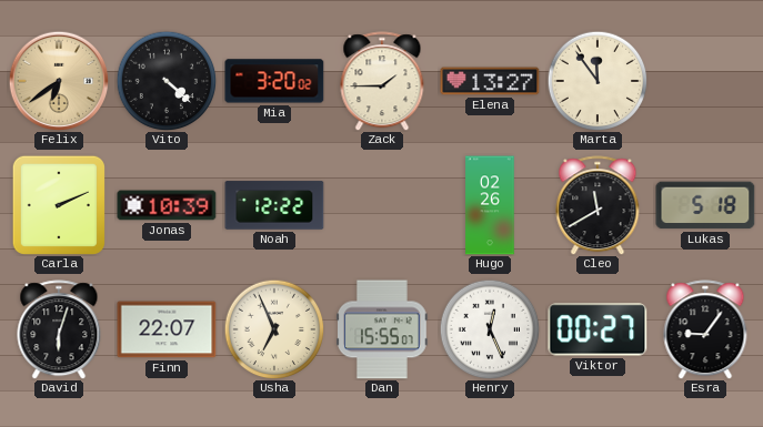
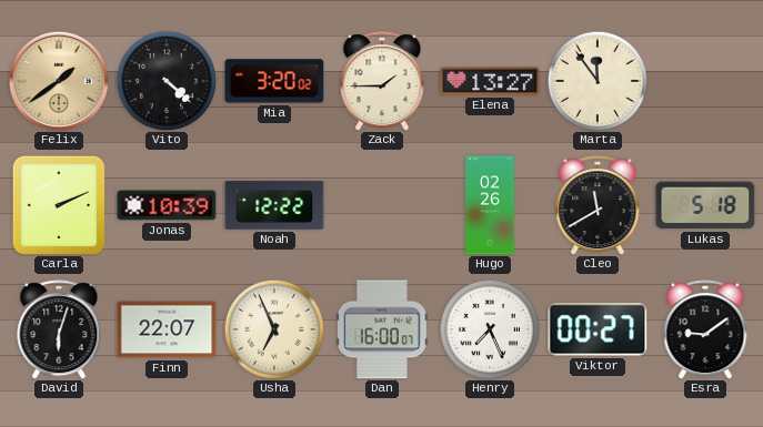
Felix: 6:39 -> 1:39
Dan: 15:55 -> 16:00
Henry: 12:26 -> 7:26
Esra: 9:06 -> 9:09
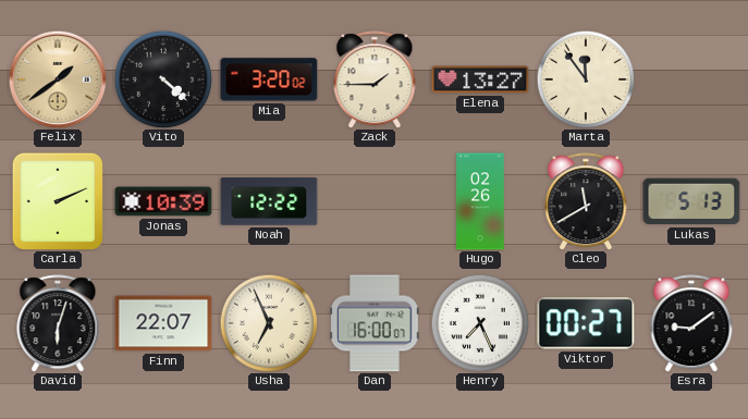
Lukas: 5:18 -> 5:13
